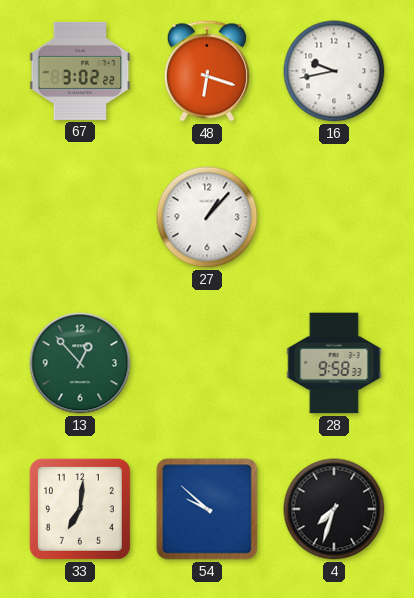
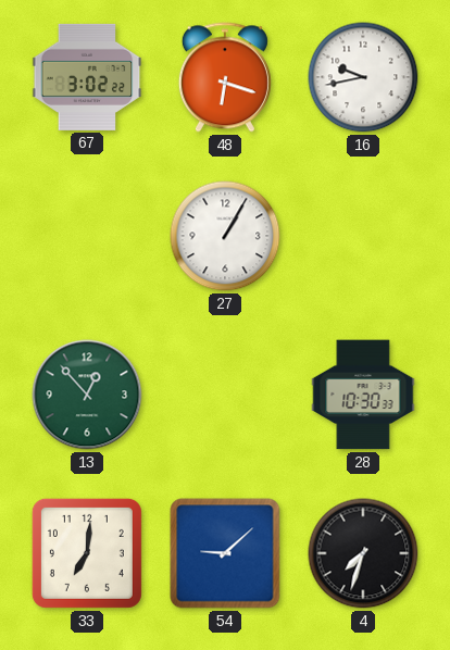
27: 1:07 -> 1:05
28: 9:58 -> 10:30
54: 9:52 -> 9:08
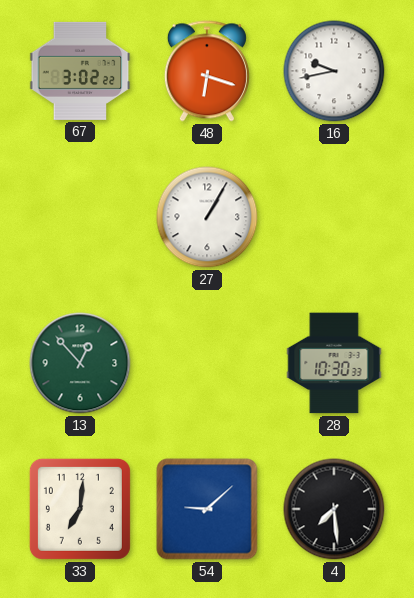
4: 7:33 -> 7:29
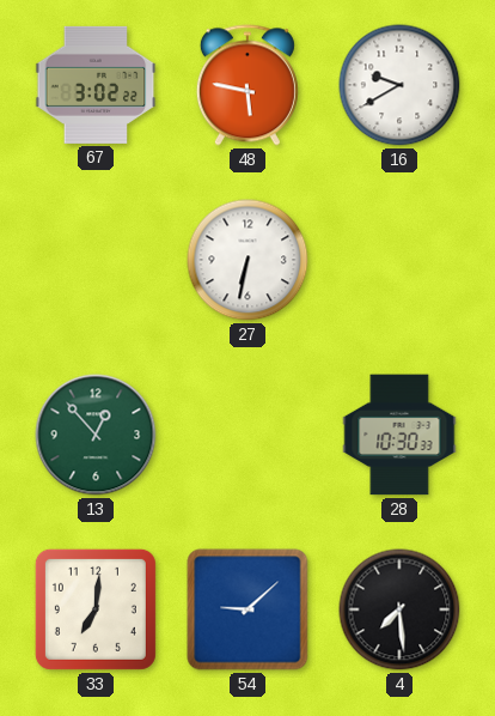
48: 6:18 -> 5:47
16: 9:43 -> 9:40
27: 1:05 -> 6:32
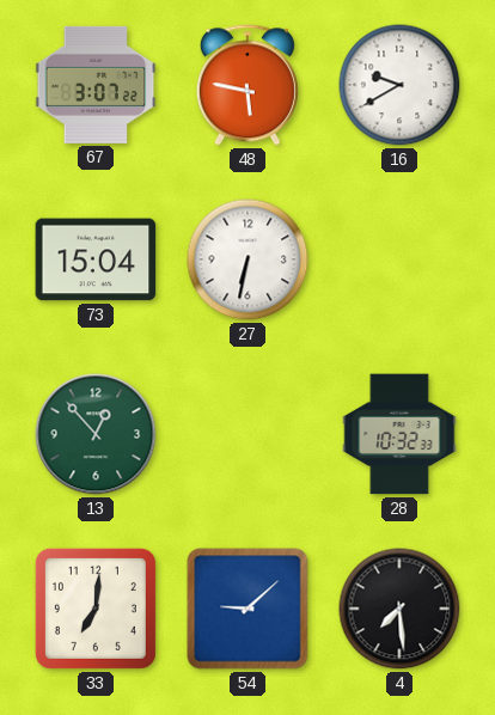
67: 3:02 -> 3:07
73: none -> 15:04
28: 10:30 -> 10:32
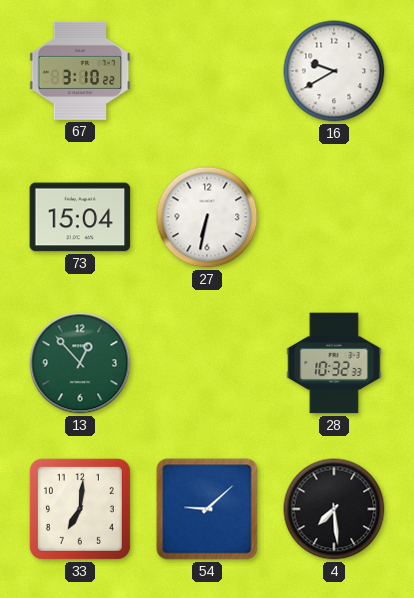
67: 3:07 -> 3:10
48: 5:47 -> none
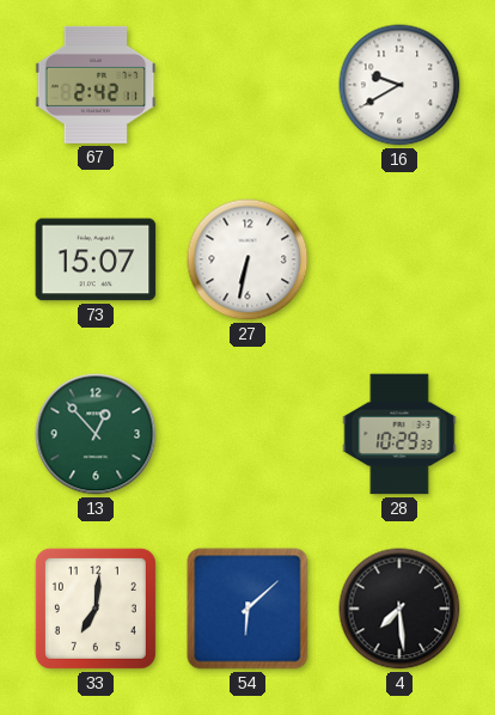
67: 3:10 -> 2:42
73: 15:04 -> 15:07
28: 10:32 -> 10:29
54: 9:08 -> 6:08
